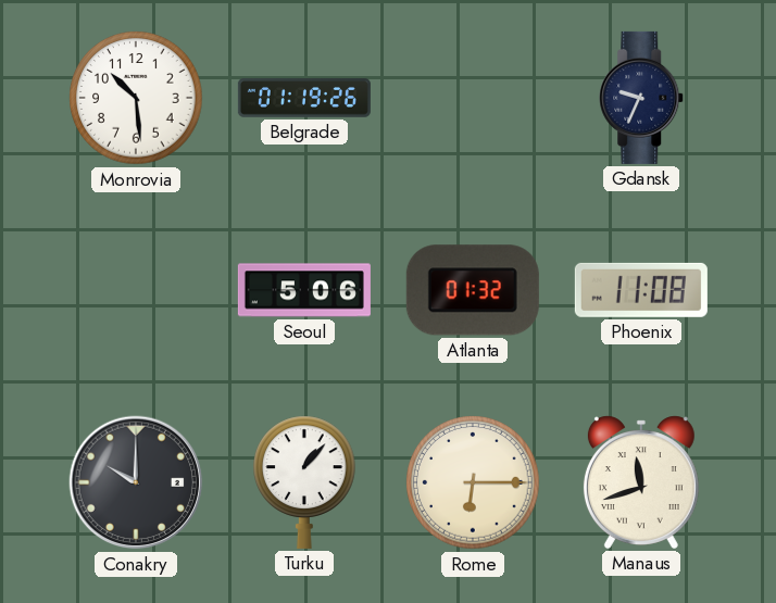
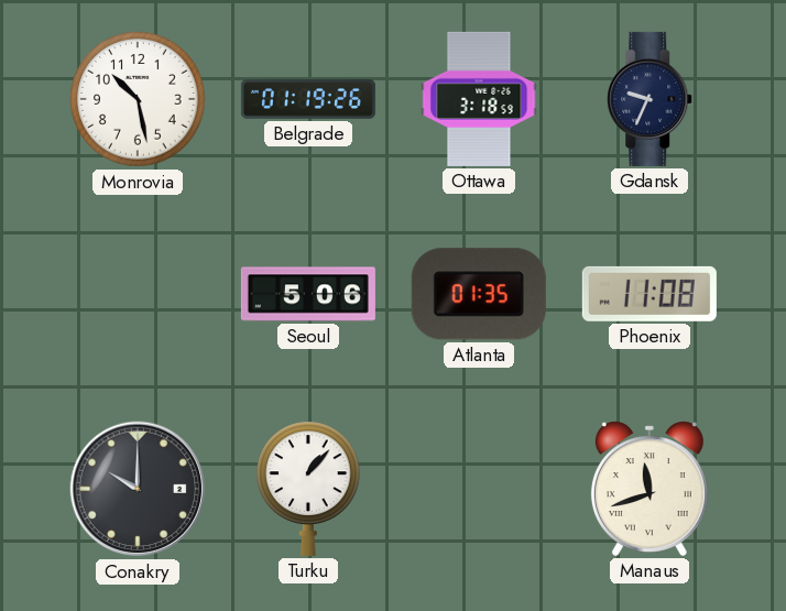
Monrovia: 10:29 -> 10:28
Ottawa: none -> 3:18
Atlanta: 01:32 -> 01:35
Rome: 6:15 -> none
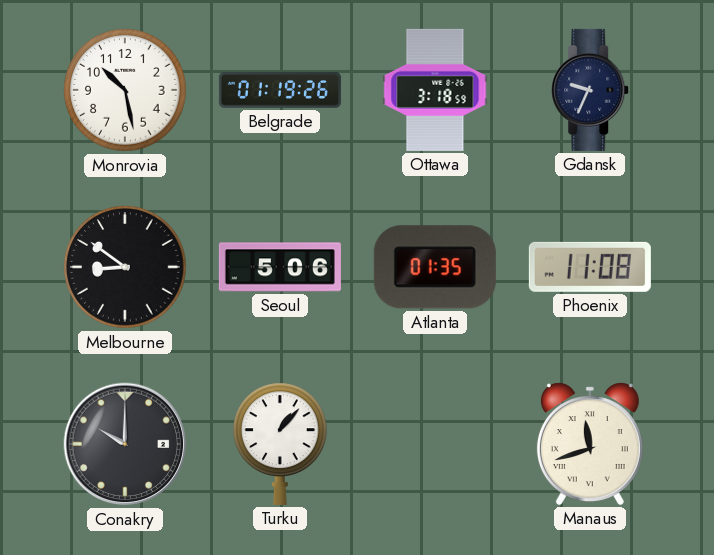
Melbourne: none -> 8:51
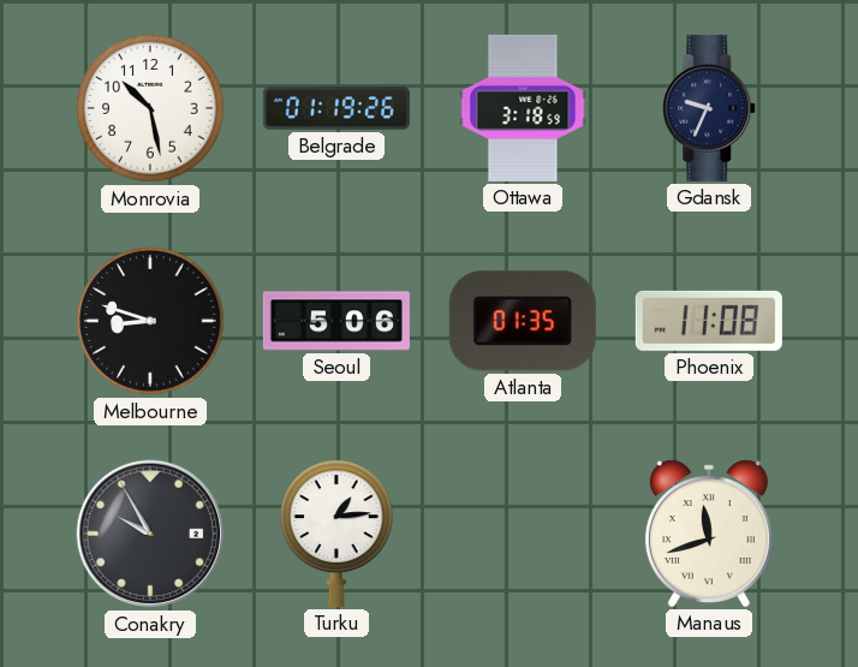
Melbourne: 8:51 -> 8:48
Conakry: 10:00 -> 9:55
Turku: 1:07 -> 1:14
